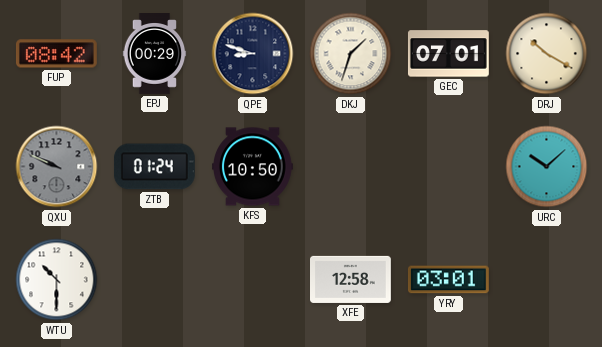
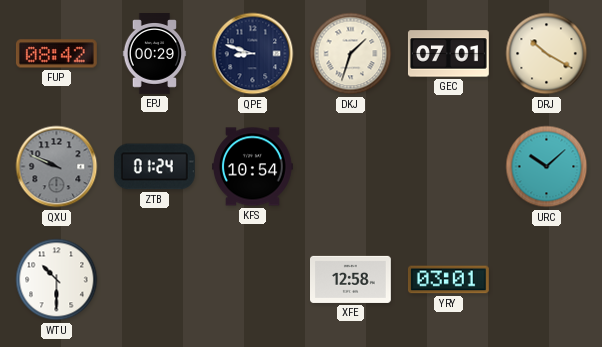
KFS: 10:50 -> 10:54
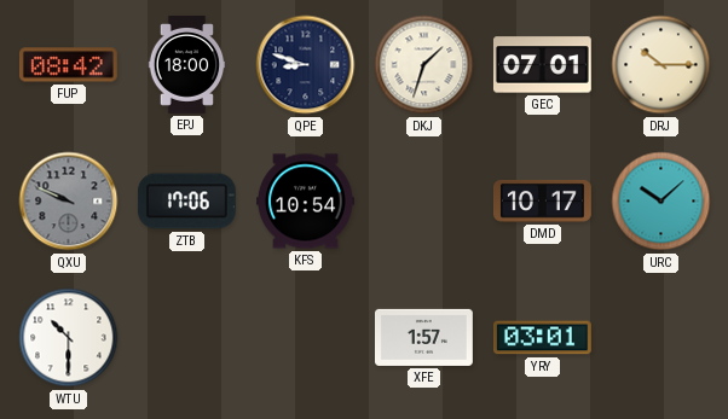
EPJ: 00:29 -> 18:00
DRJ: 10:20 -> 10:15
ZTB: 01:24 -> 17:06
DMD: none -> 10:17
XFE: 12:58 -> 1:57
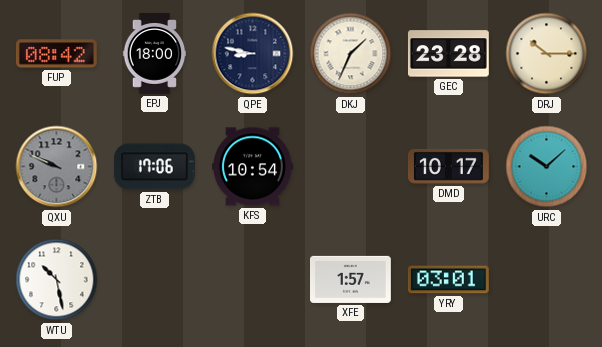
QPE: 8:48 -> 8:47
DKJ: 1:33 -> 1:34
GEC: 07:01 -> 23:28
WTU: 10:30 -> 10:28
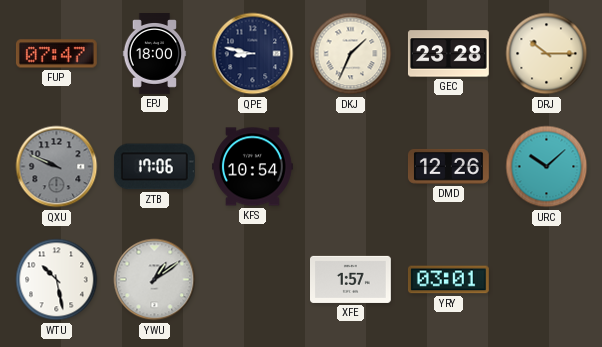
FUP: 08:42 -> 07:47
DMD: 10:17 -> 12:26
YWU: none -> 1:09
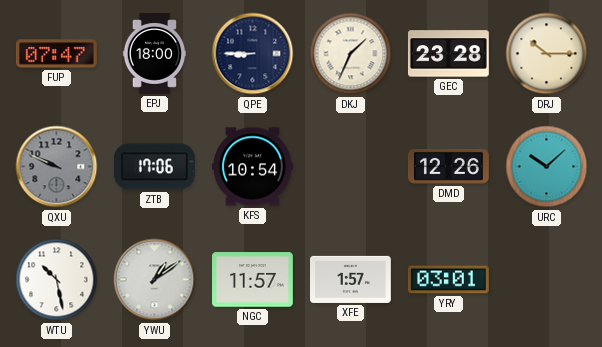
QPE: 8:47 -> 8:45
NGC: none -> 11:57
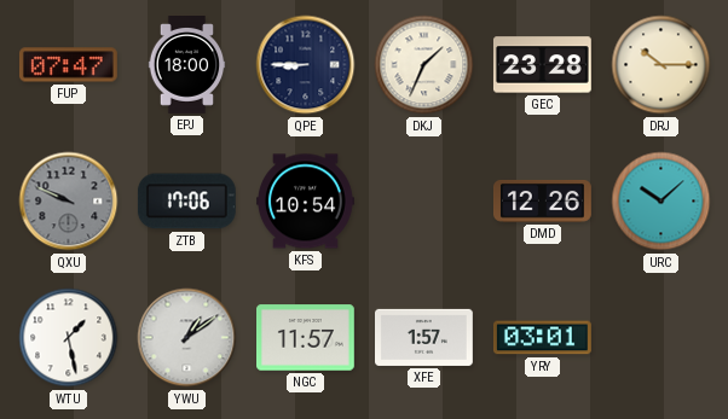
WTU: 10:28 -> 1:28
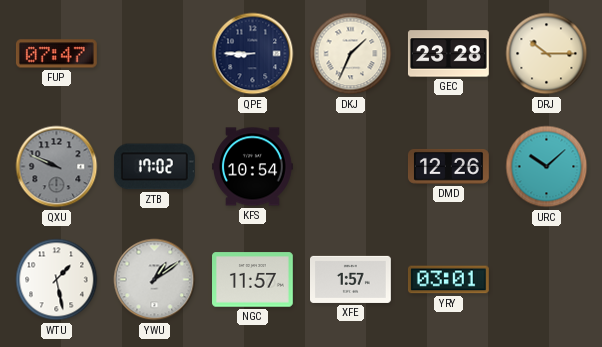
EPJ: 18:00 -> none
ZTB: 17:06 -> 17:02
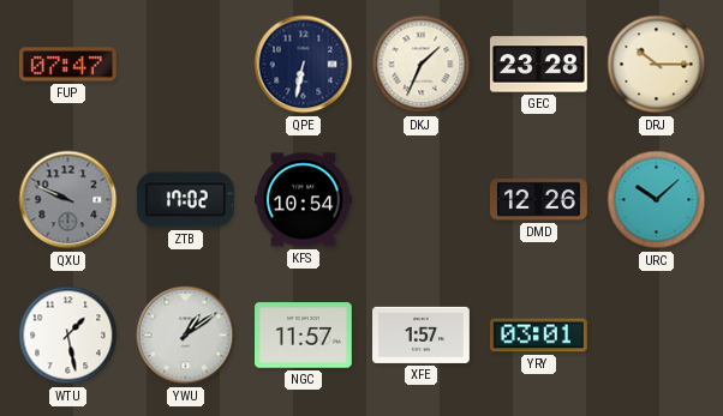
QPE: 8:45 -> 6:32
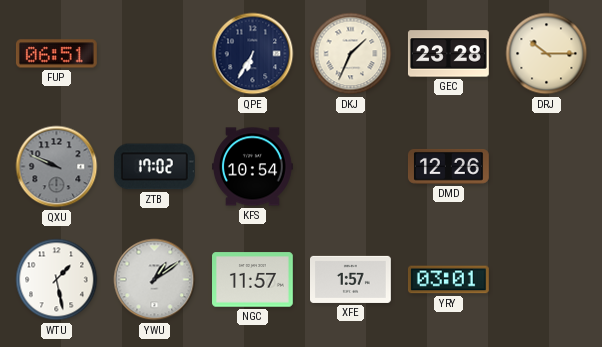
FUP: 07:47 -> 06:51
QPE: 6:32 -> 6:35
URC: 10:08 -> none
